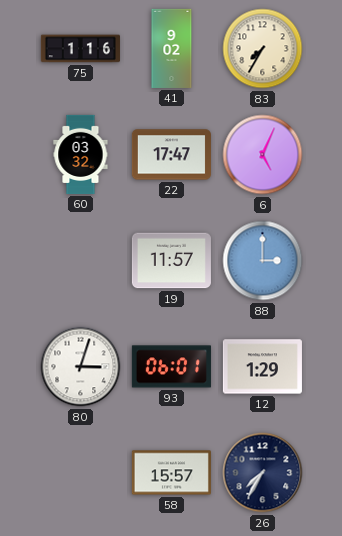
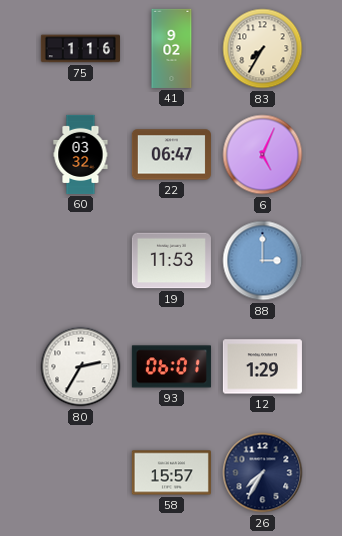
22: 17:47 -> 06:47
19: 11:57 -> 11:53
80: 3:03 -> 2:35
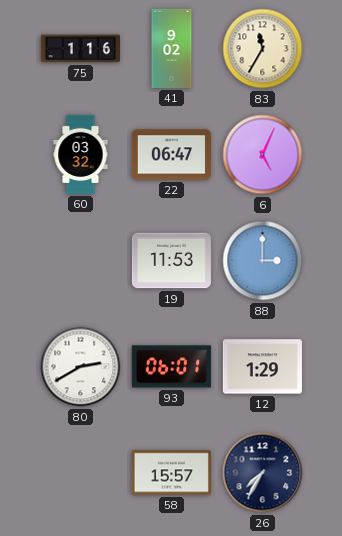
83: 7:35 -> 11:35
80: 2:35 -> 2:40
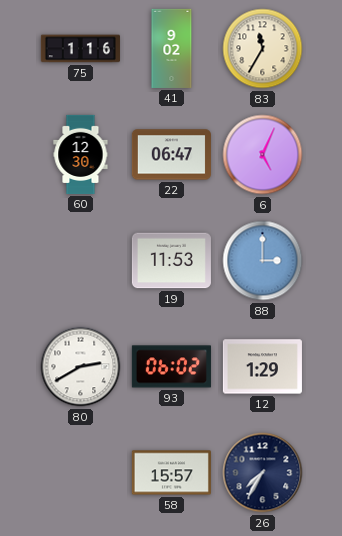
60: 03:32 -> 12:30
93: 06:01 -> 06:02
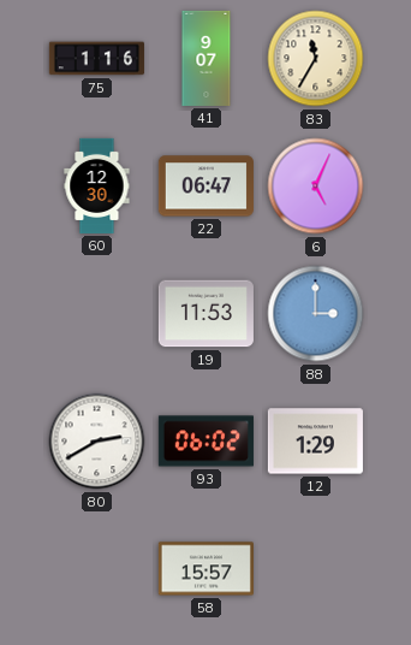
41: 9:02 -> 9:07
26: 7:35 -> none
